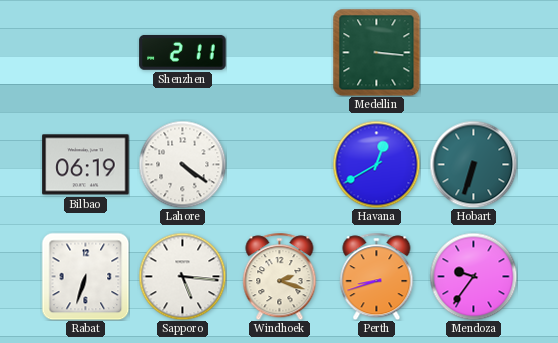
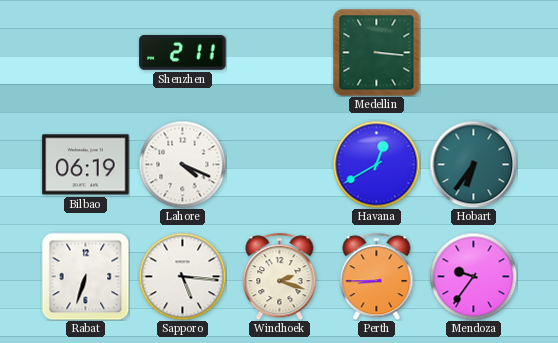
Lahore: 4:21 -> 4:19
Hobart: 6:33 -> 6:36
Perth: 8:42 -> 8:45
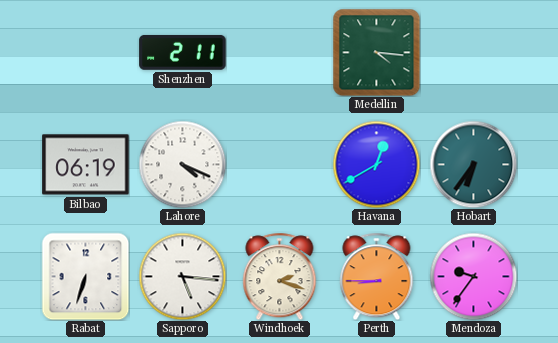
Medellin: 3:16 -> 4:16
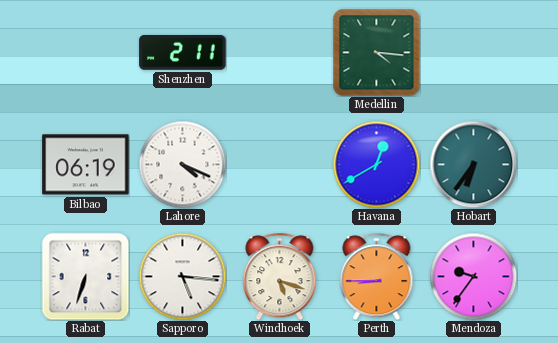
Windhoek: 2:18 -> 5:18
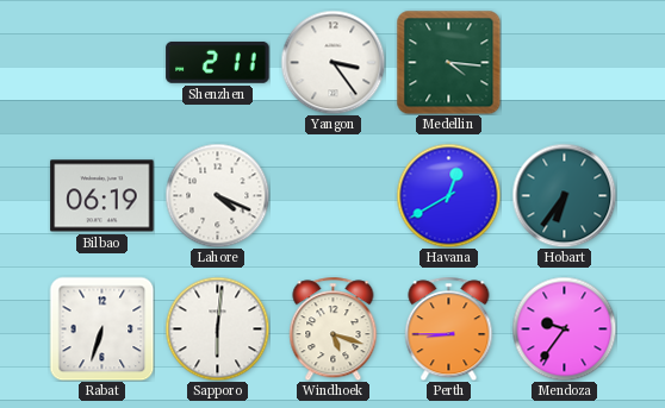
Yangon: none -> 3:24
Sapporo: 5:16 -> 6:01
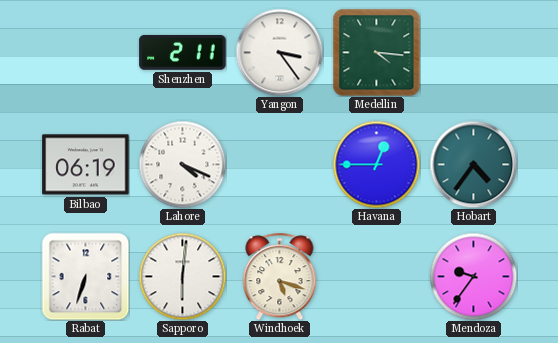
Havana: 12:40 -> 12:45
Hobart: 6:36 -> 4:36
Perth: 8:45 -> none
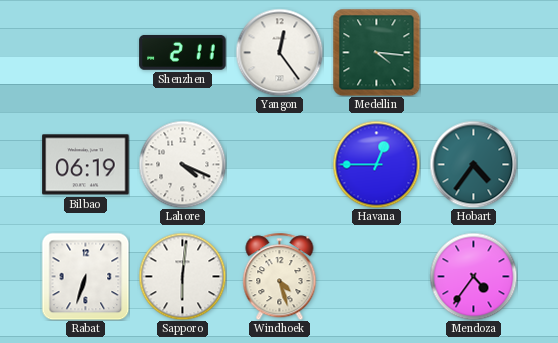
Yangon: 3:24 -> 12:24
Windhoek: 5:18 -> 4:27
Mendoza: 9:36 -> 4:36
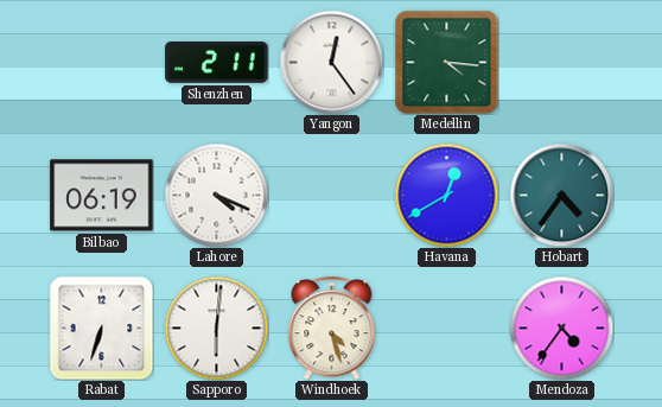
Havana: 12:45 -> 12:40
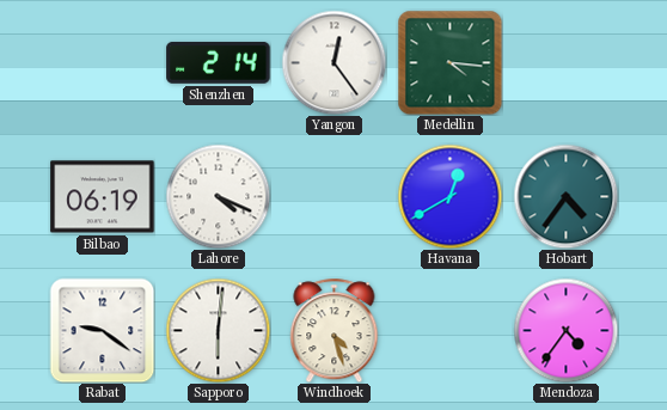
Shenzhen: 2:11 -> 2:14
Rabat: 6:33 -> 9:21
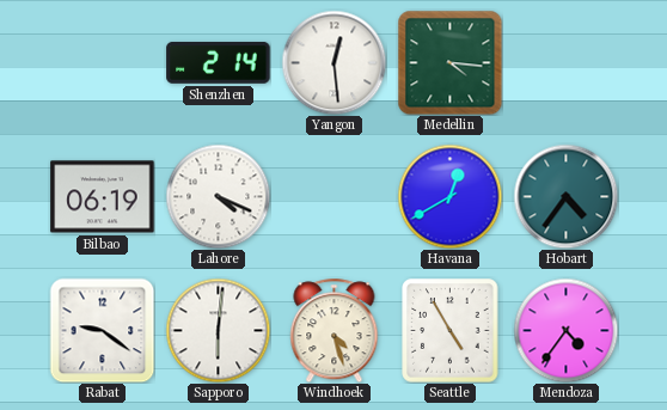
Yangon: 12:24 -> 12:29
Seattle: none -> 4:55
